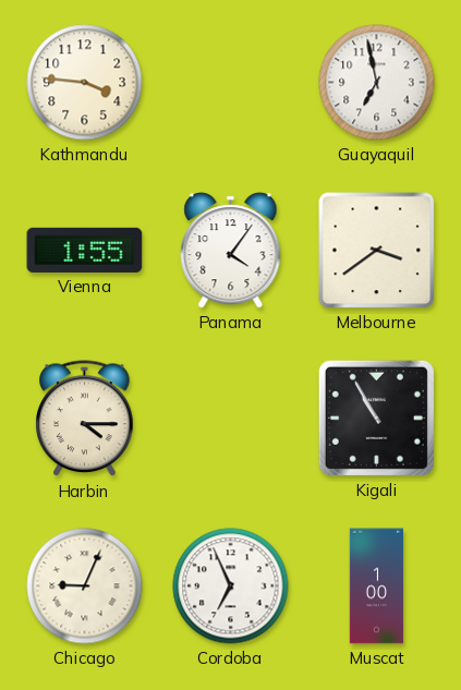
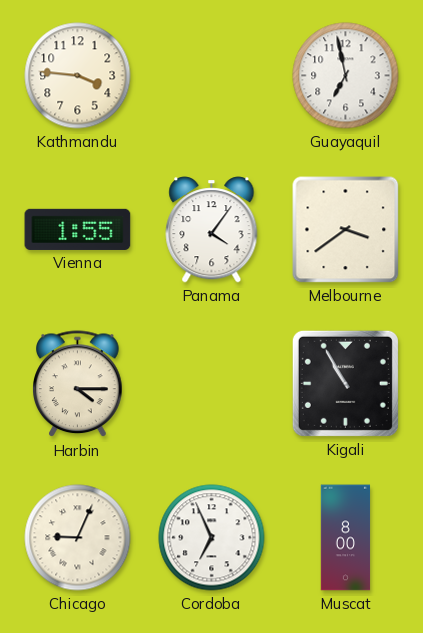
Muscat: 1:00 -> 8:00
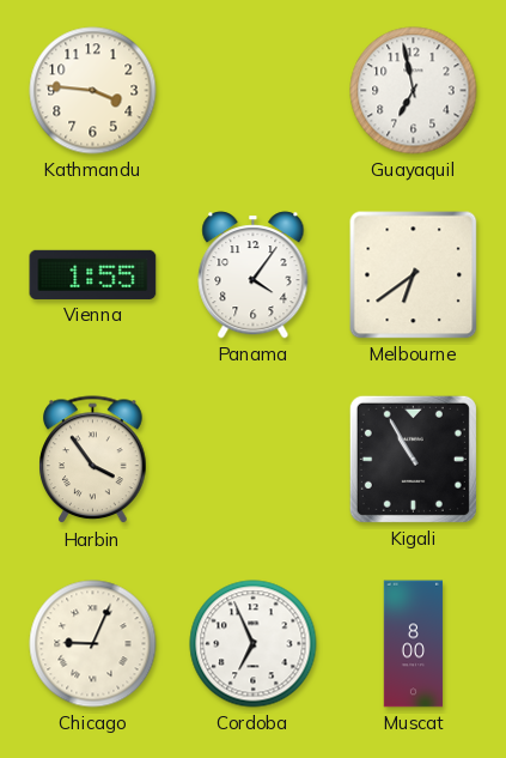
Melbourne: 3:39 -> 6:39
Harbin: 4:15 -> 3:54
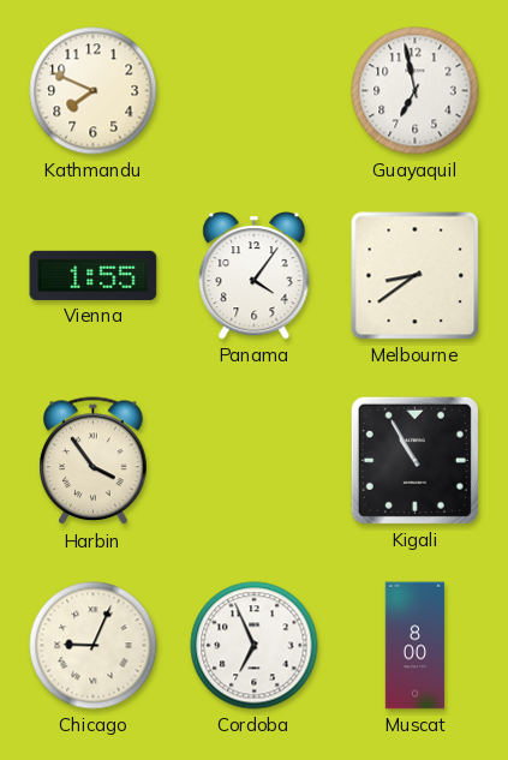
Kathmandu: 3:46 -> 7:49
Melbourne: 6:39 -> 8:39
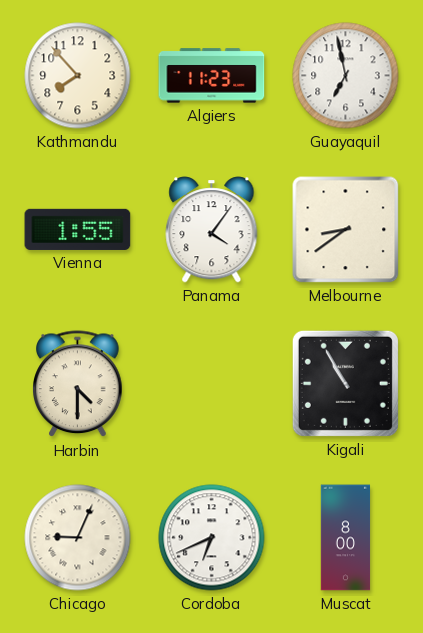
Kathmandu: 7:49 -> 7:53
Algiers: none -> 11:23
Harbin: 3:54 -> 4:30
Cordoba: 6:56 -> 6:41
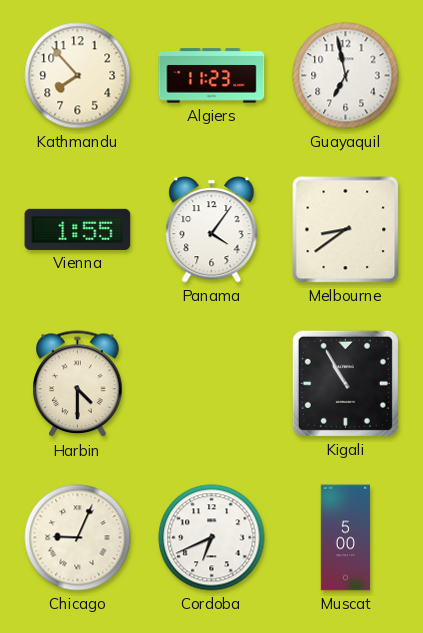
Muscat: 8:00 -> 5:00
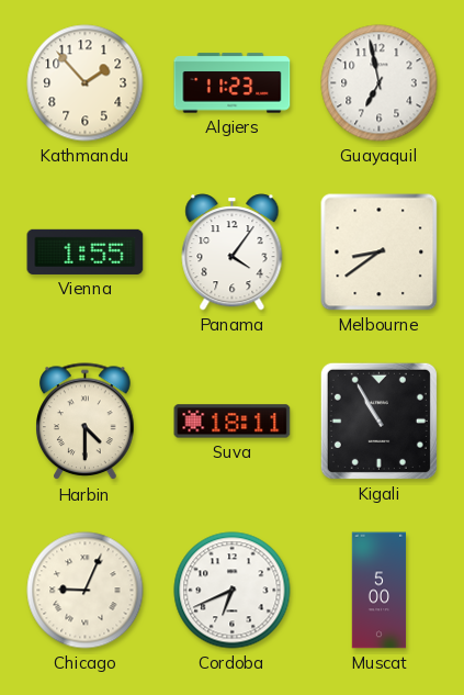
Kathmandu: 7:53 -> 1:53
Suva: none -> 18:11
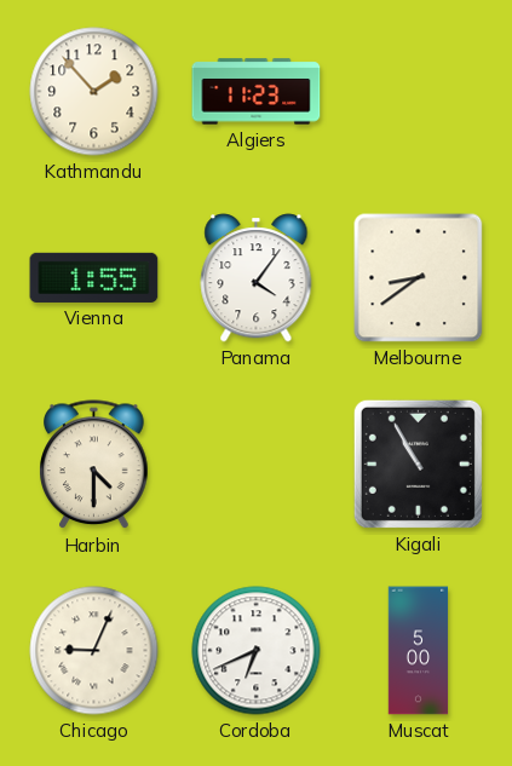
Guayaquil: 6:58 -> none
Suva: 18:11 -> none
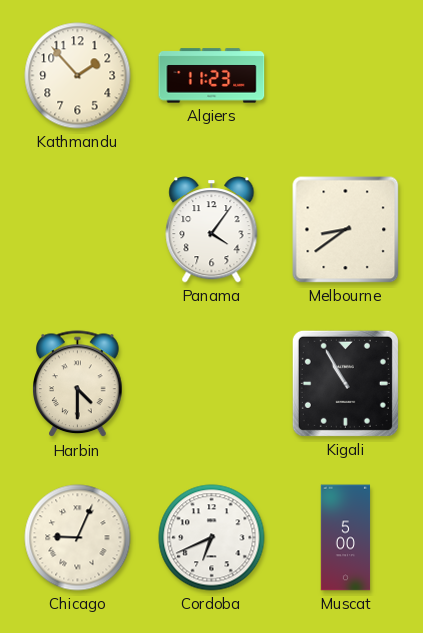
Vienna: 1:55 -> none
